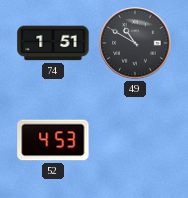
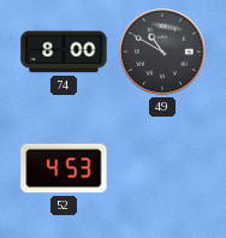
74: 1:51 -> 8:00
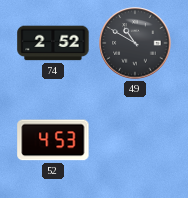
74: 8:00 -> 2:52
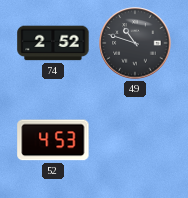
49: 10:50 -> 10:48
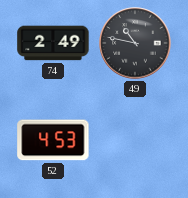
74: 2:52 -> 2:49
49: 10:48 -> 10:47
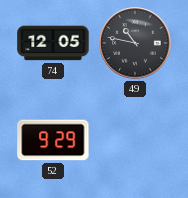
74: 2:49 -> 12:05
52: 4:53 -> 9:29
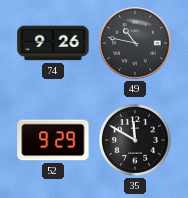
74: 12:05 -> 9:26
35: none -> 11:50
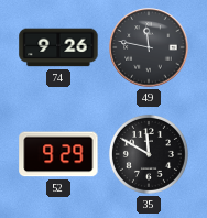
49: 10:47 -> 11:47
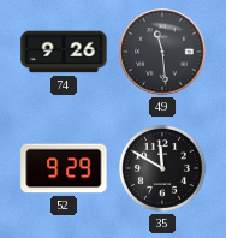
49: 11:47 -> 11:29
